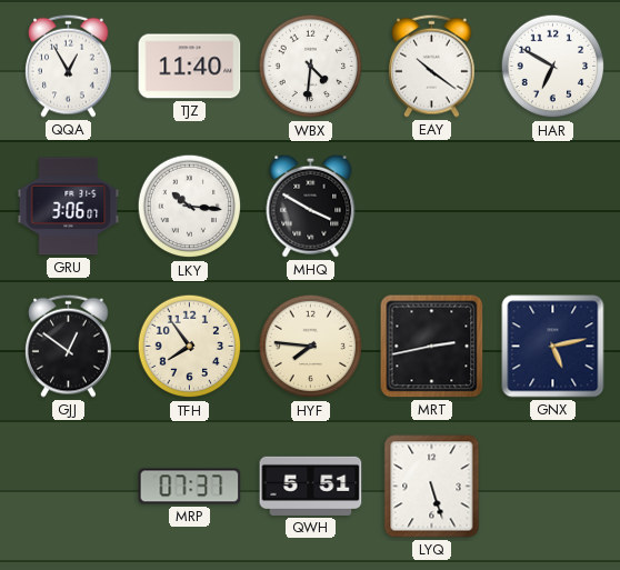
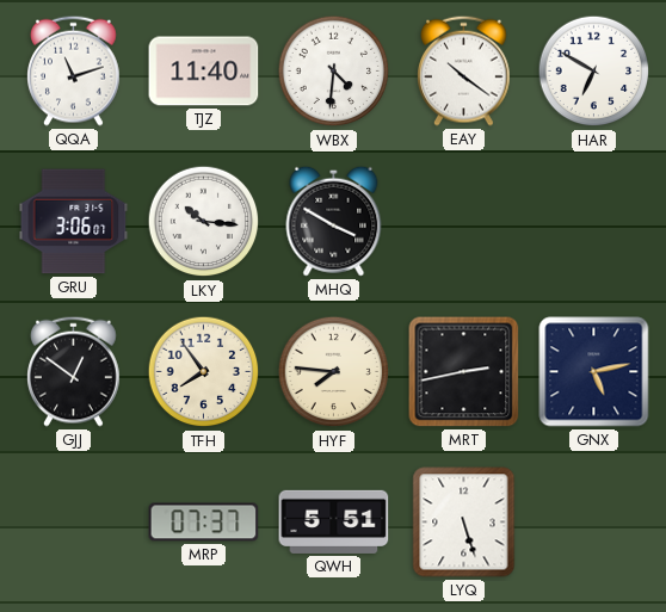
QQA: 12:55 -> 11:12
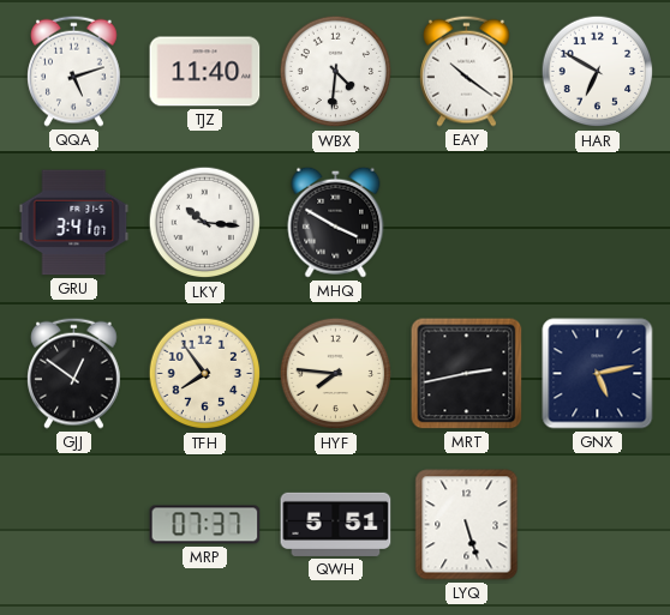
QQA: 11:12 -> 5:12
GRU: 3:06 -> 3:41
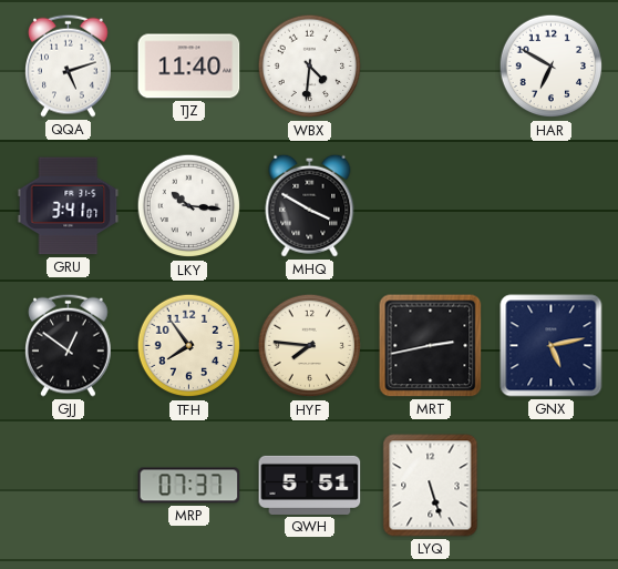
EAY: 10:21 -> none
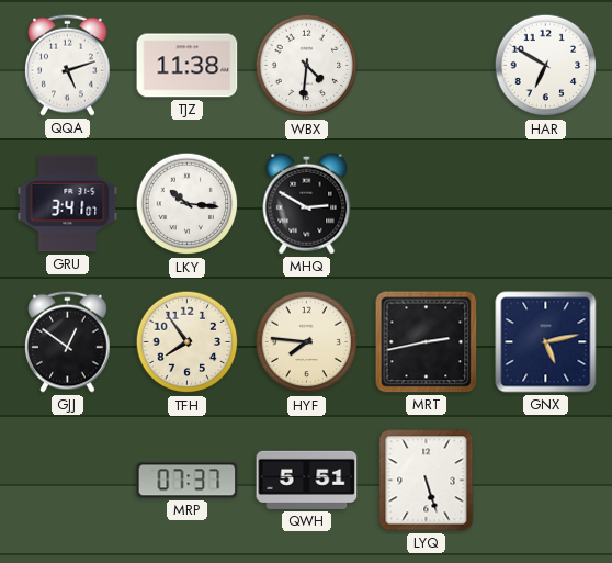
TJZ: 11:40 -> 11:38
MHQ: 3:50 -> 2:50
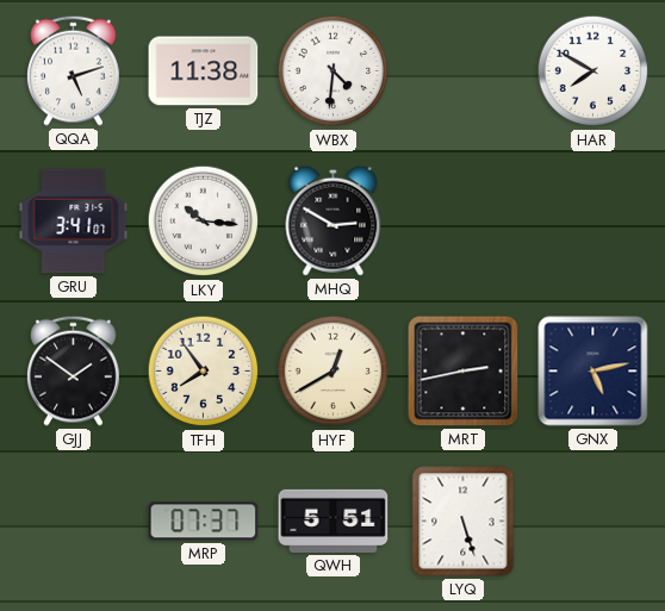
HAR: 6:50 -> 7:50
GJJ: 12:51 -> 1:51
HYF: 7:46 -> 12:40
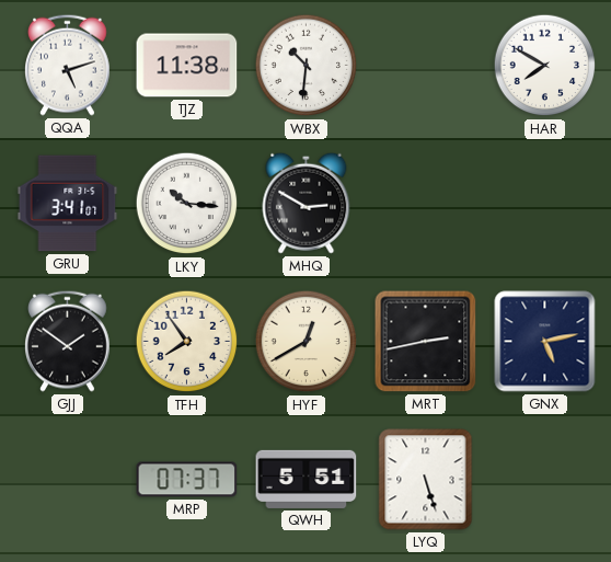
WBX: 4:31 -> 10:31
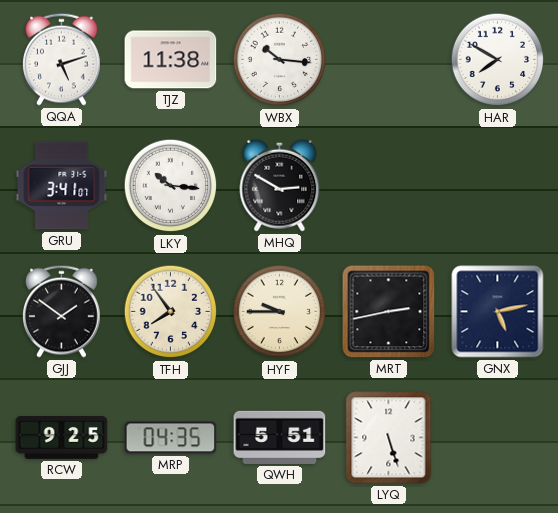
WBX: 10:31 -> 10:16
HYF: 12:40 -> 9:45
RCW: none -> 9:25
MRP: 07:37 -> 04:35
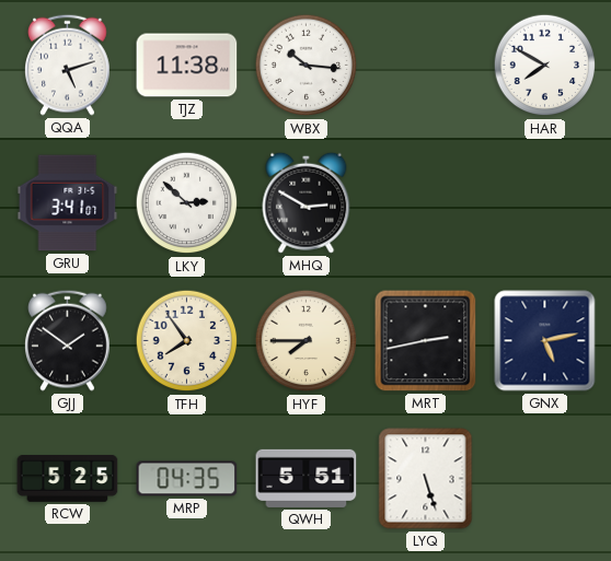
LKY: 10:16 -> 2:52
HYF: 9:45 -> 7:45
RCW: 9:25 -> 5:25
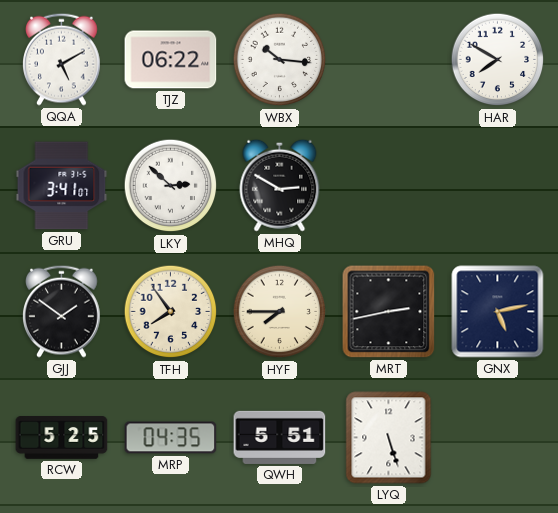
QQA: 5:12 -> 5:10
TJZ: 11:38 -> 06:22
